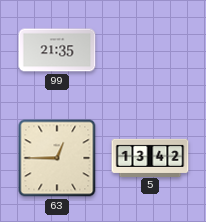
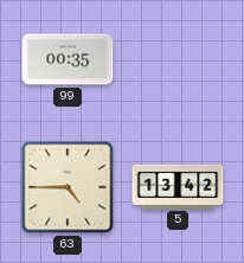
99: 21:35 -> 00:35
63: 12:45 -> 4:45
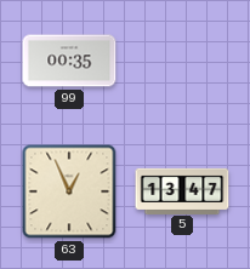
63: 4:45 -> 12:56
5: 13:42 -> 13:47
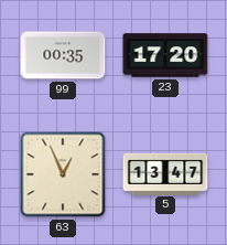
23: none -> 17:20
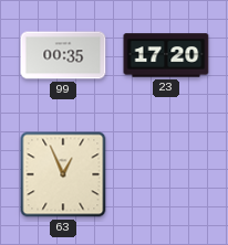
5: 13:47 -> none
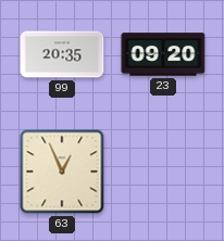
99: 00:35 -> 20:35
23: 17:20 -> 09:20
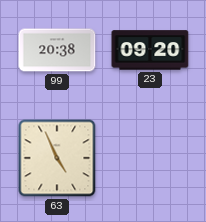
99: 20:35 -> 20:38
63: 12:56 -> 4:56
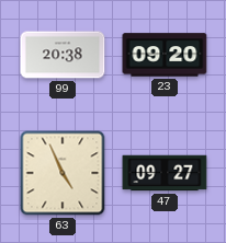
47: none -> 09:27
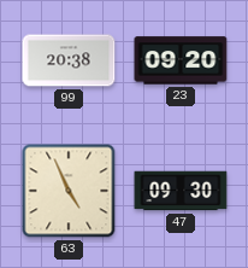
47: 09:27 -> 09:30
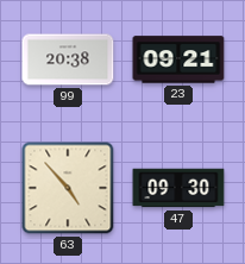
23: 09:20 -> 09:21
63: 4:56 -> 4:53
